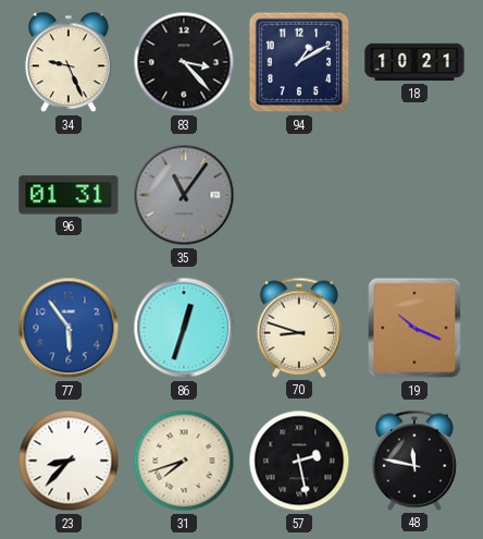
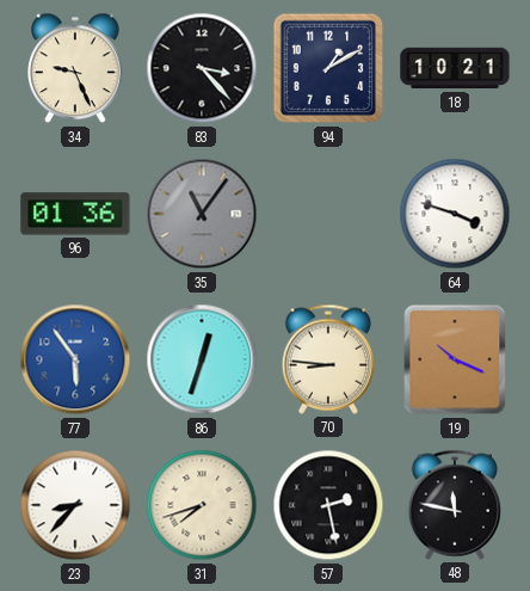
96: 01:31 -> 01:36
64: none -> 3:48
70: 8:48 -> 8:46
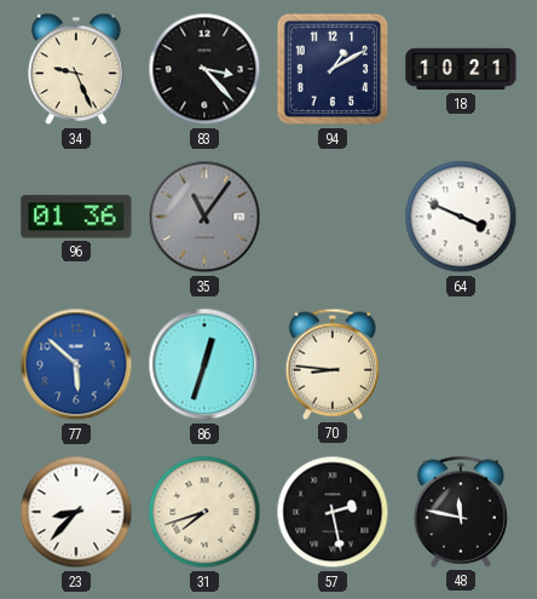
64: 3:48 -> 3:49
77: 5:54 -> 5:52
19: 10:19 -> none
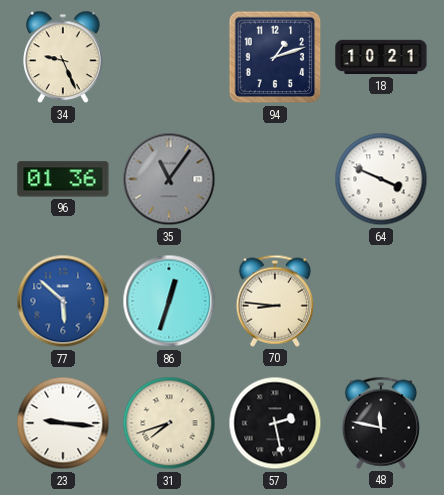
83: 3:23 -> none
94: 1:10 -> 1:12
23: 8:37 -> 9:16
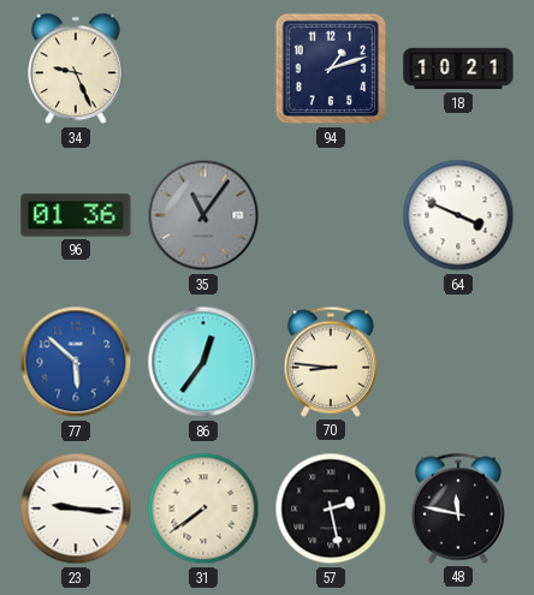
86: 12:33 -> 12:36
31: 7:42 -> 7:39
